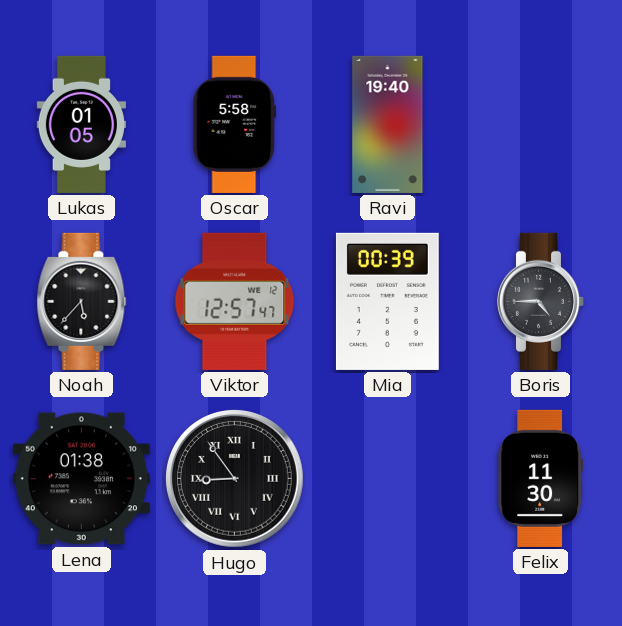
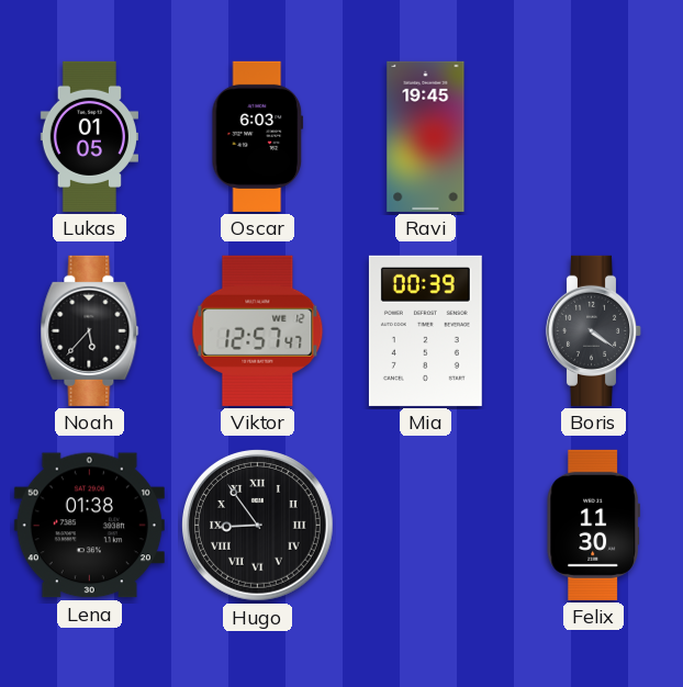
Oscar: 5:58 -> 6:03
Ravi: 19:40 -> 19:45
Boris: 4:45 -> 4:21
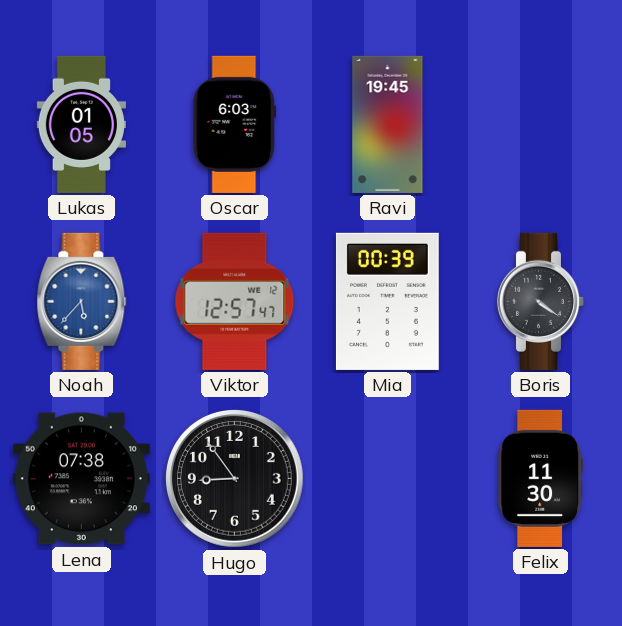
Noah dial: black -> blue
Lena: 01:38 -> 07:38
Hugo numerals: Roman -> Arabic
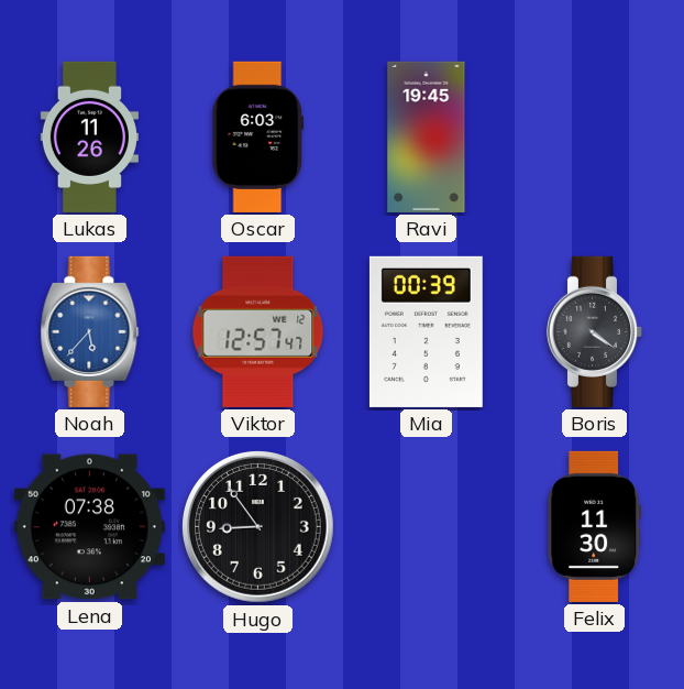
Lukas: 01:05 -> 11:26
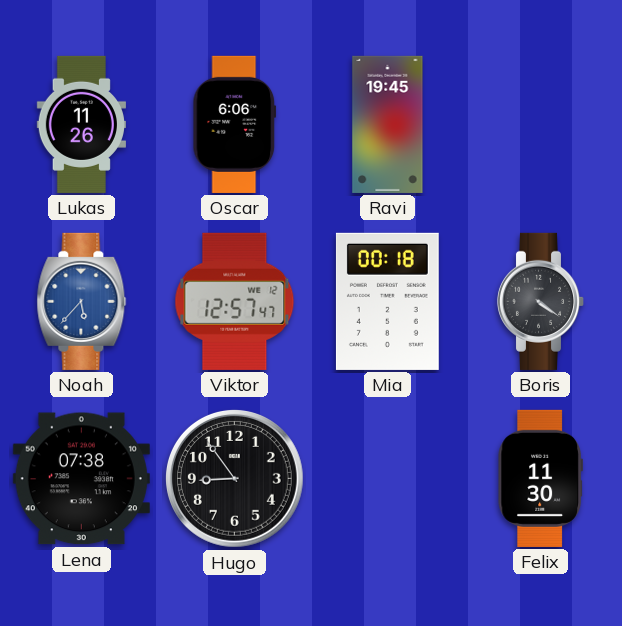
Oscar: 6:03 -> 6:06
Mia: 00:39 -> 00:18
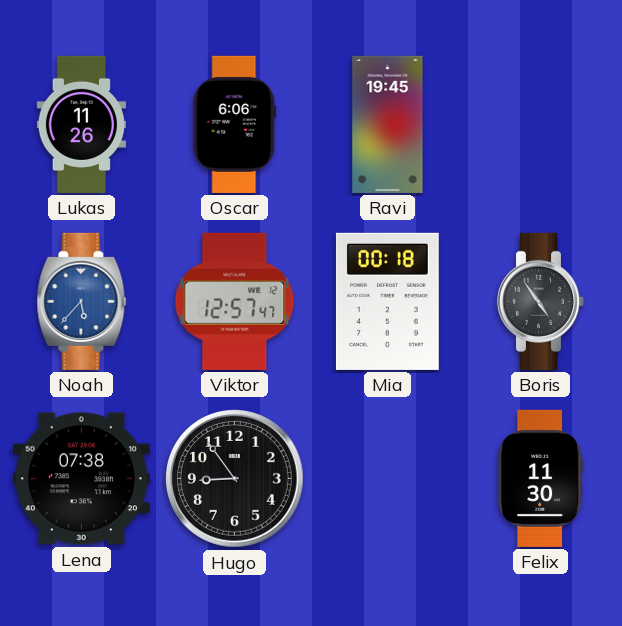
Boris: 4:21 -> 4:54
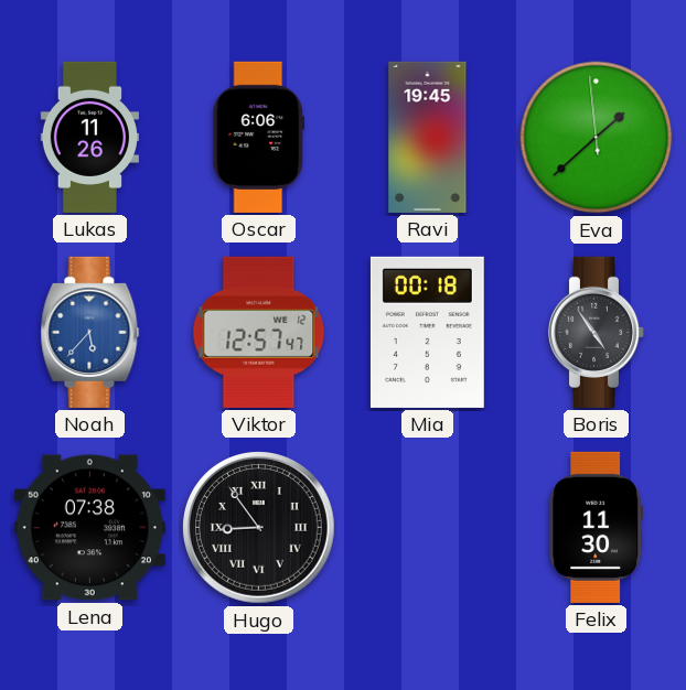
Eva: none -> 1:37
Hugo numerals: Arabic -> Roman
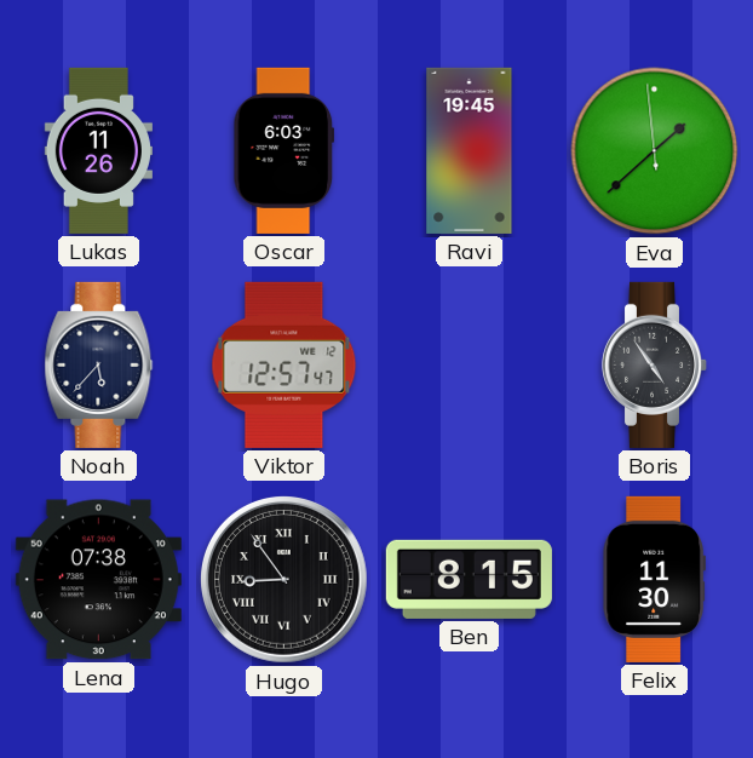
Oscar: 6:06 -> 6:03
Noah dial: blue -> navy
Mia: 00:18 -> none
Ben: none -> 8:15
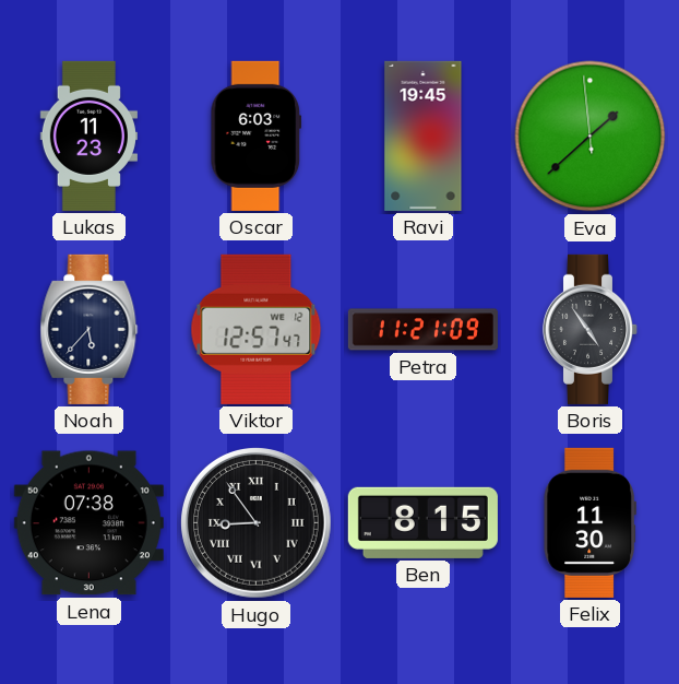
Lukas: 11:26 -> 11:23
Petra: none -> 11:21
